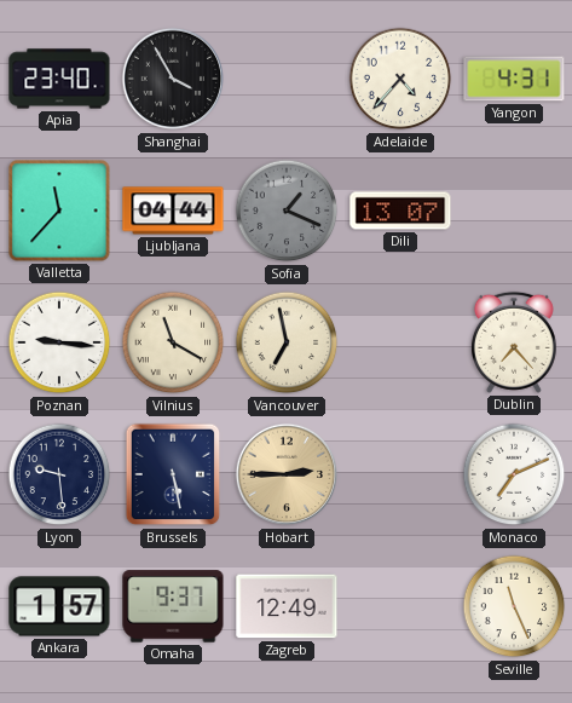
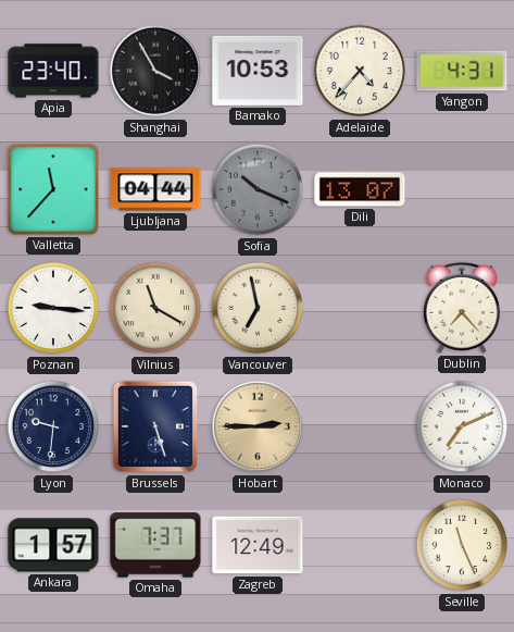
Bamako: none -> 10:53
Sofia: 1:19 -> 10:19
Lyon: 9:29 -> 9:31
Brussels: 5:28 -> 5:27
Omaha: 9:37 -> 7:37
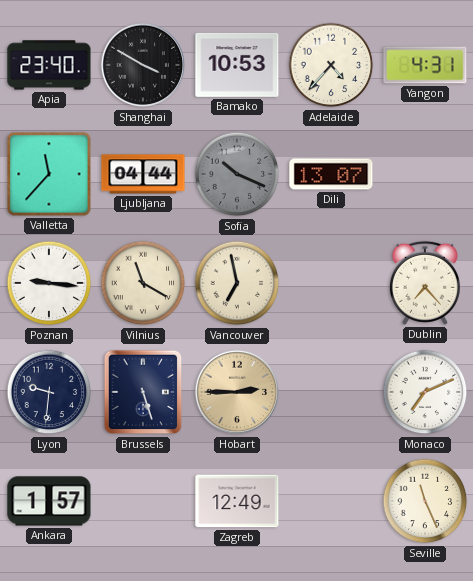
Shanghai: 3:55 -> 3:50
Omaha: 7:37 -> none
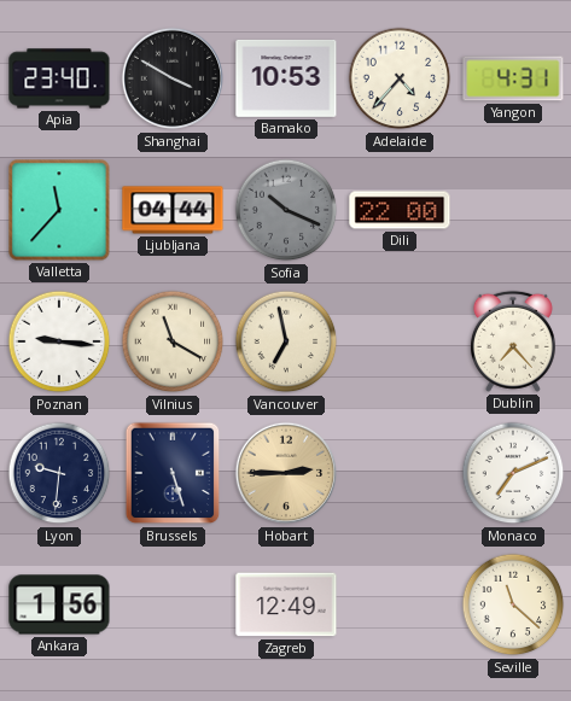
Dili: 13:07 -> 22:00
Ankara: 1:57 -> 1:56
Seville: 11:26 -> 11:22
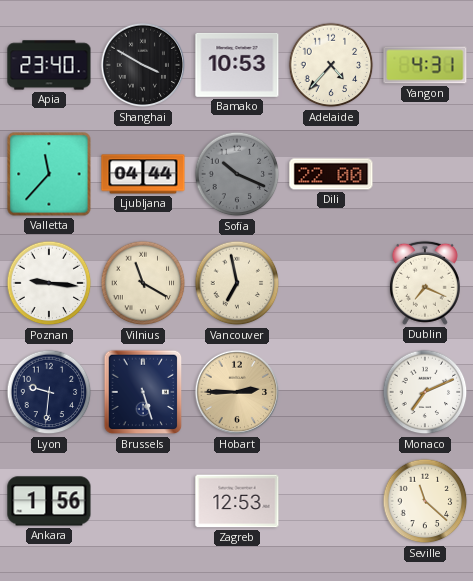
Dublin: 7:23 -> 7:19
Zagreb: 12:49 -> 12:53
